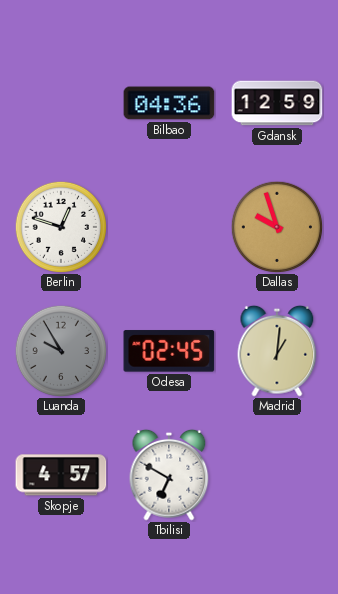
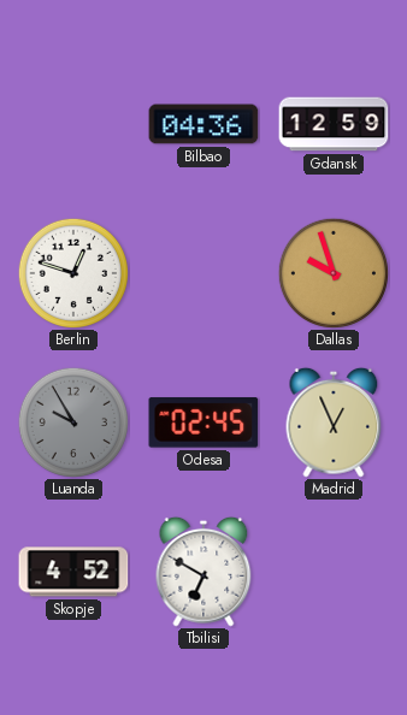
Madrid: 1:01 -> 12:56
Skopje: 4:57 -> 4:52
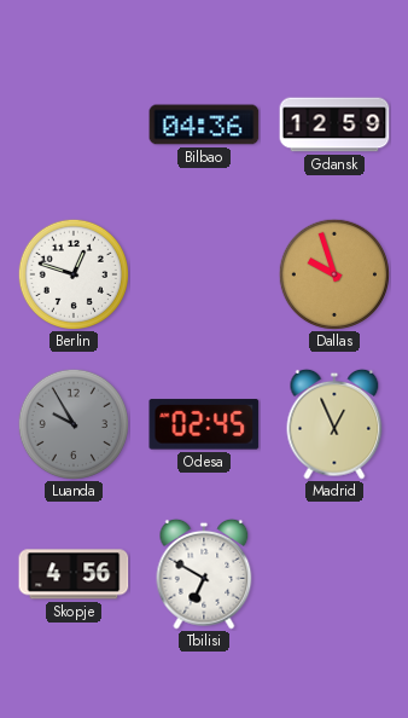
Skopje: 4:52 -> 4:56
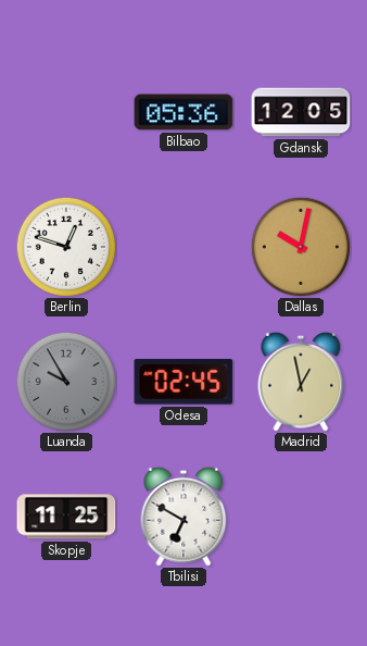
Bilbao: 04:36 -> 05:36
Gdansk: 12:59 -> 12:05
Dallas: 9:57 -> 10:02
Madrid: 12:56 -> 12:58
Skopje: 4:56 -> 11:25
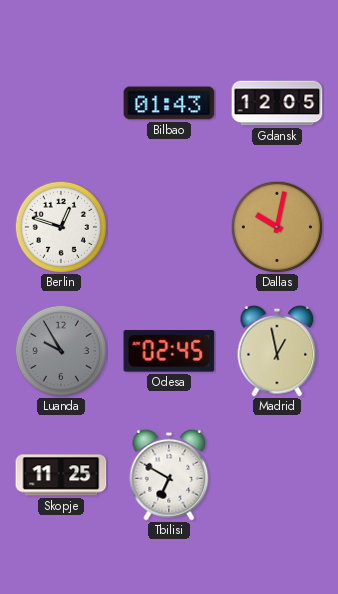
Bilbao: 05:36 -> 01:43
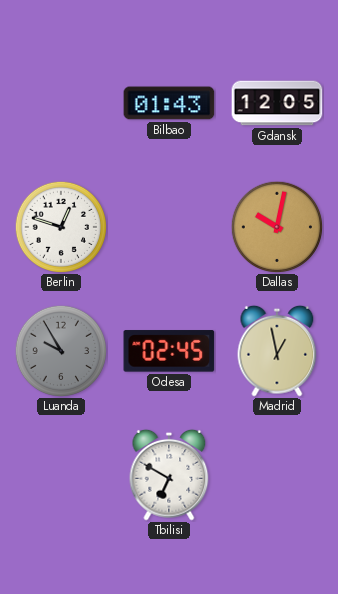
Skopje: 11:25 -> none
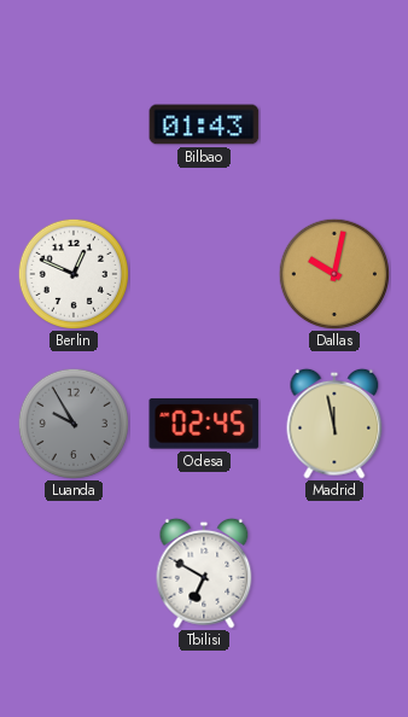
Gdansk: 12:05 -> none
Berlin: 12:48 -> 12:49
Madrid: 12:58 -> 11:58
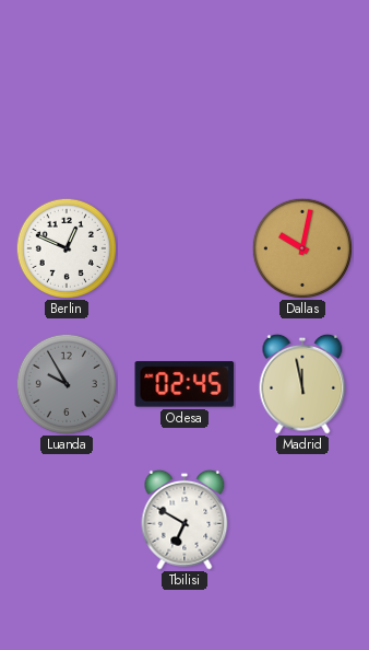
Bilbao: 01:43 -> none
